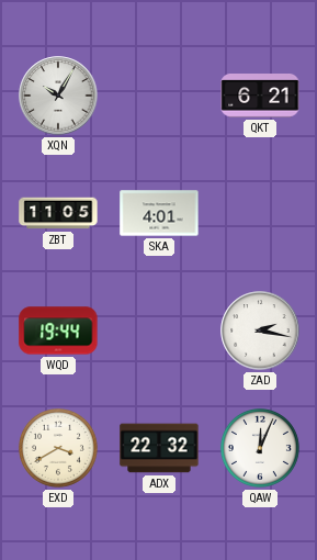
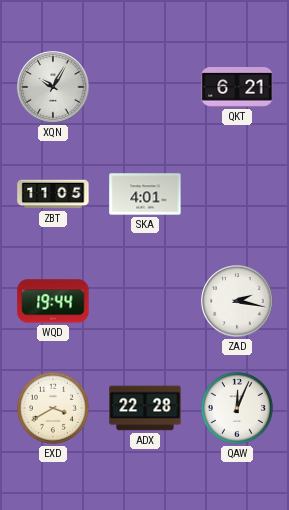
ADX: 22:32 -> 22:28
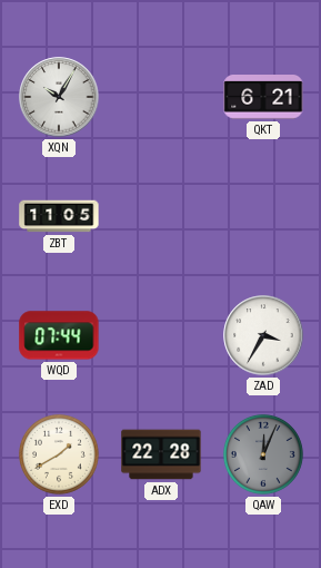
SKA: 4:01 -> none
WQD: 19:44 -> 07:44
ZAD: 2:17 -> 3:35
EXD: 3:40 -> 1:40
QAW dial: white -> grey
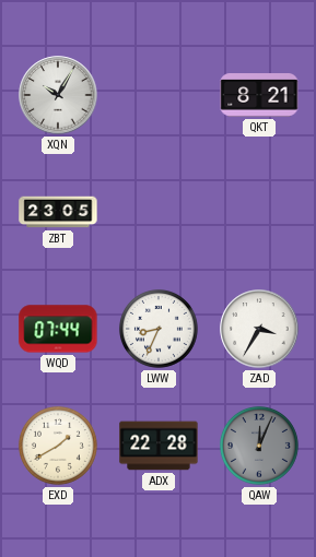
QKT: 6:21 -> 8:21
ZBT: 11:05 -> 23:05
LWW: none -> 8:34
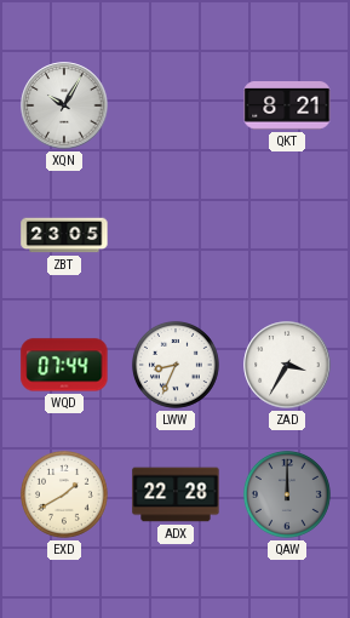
QAW: 12:04 -> 12:00
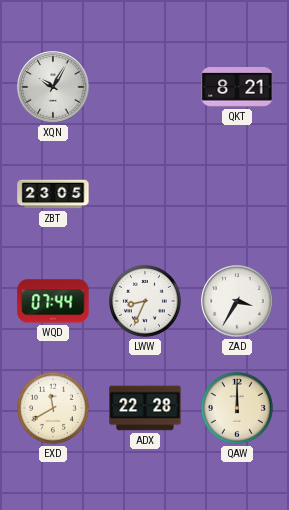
EXD: 1:40 -> 11:40
QAW dial: grey -> cream
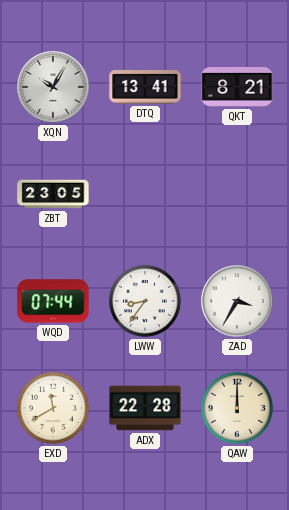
DTQ: none -> 13:41
LWW: 8:34 -> 8:36
